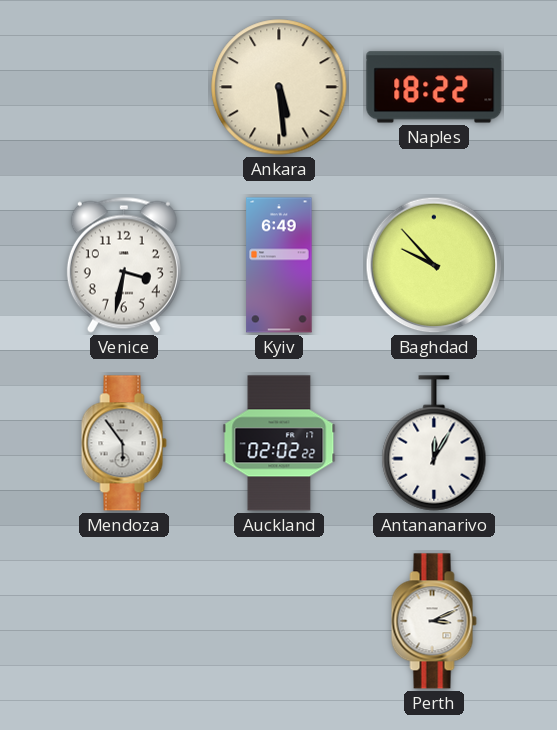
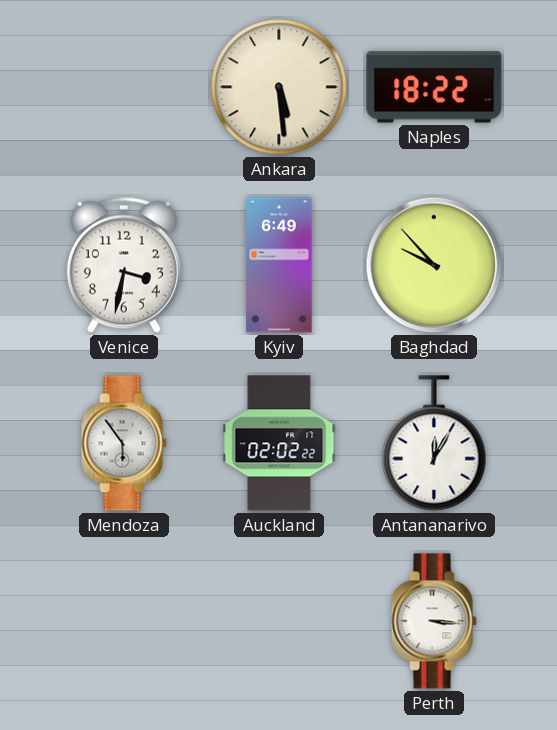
Perth: 3:11 -> 3:16
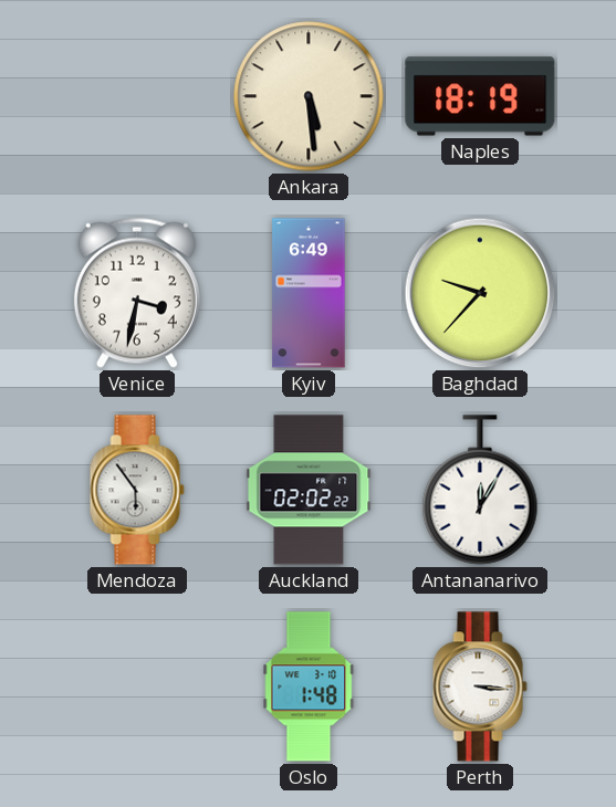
Naples: 18:22 -> 18:19
Baghdad: 9:53 -> 9:37
Oslo: none -> 1:48
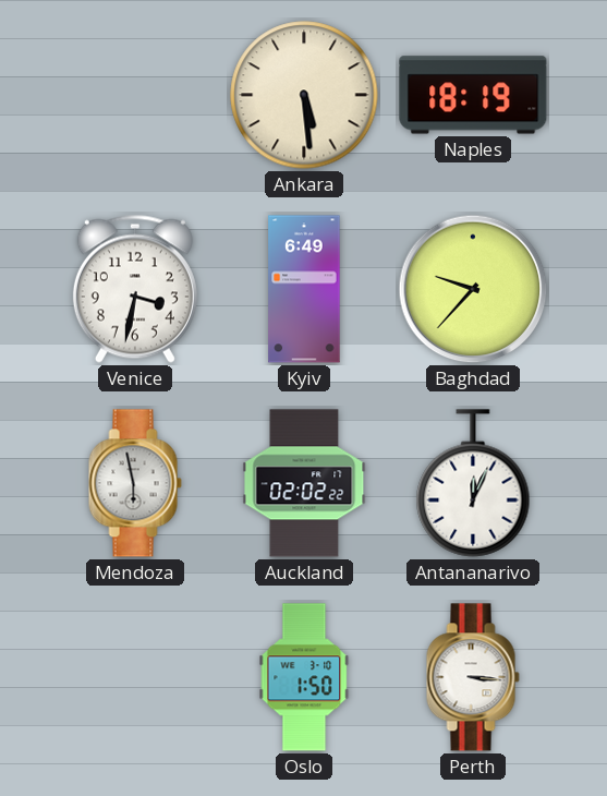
Mendoza: 5:54 -> 5:58
Antananarivo: 12:05 -> 12:04
Oslo: 1:48 -> 1:50
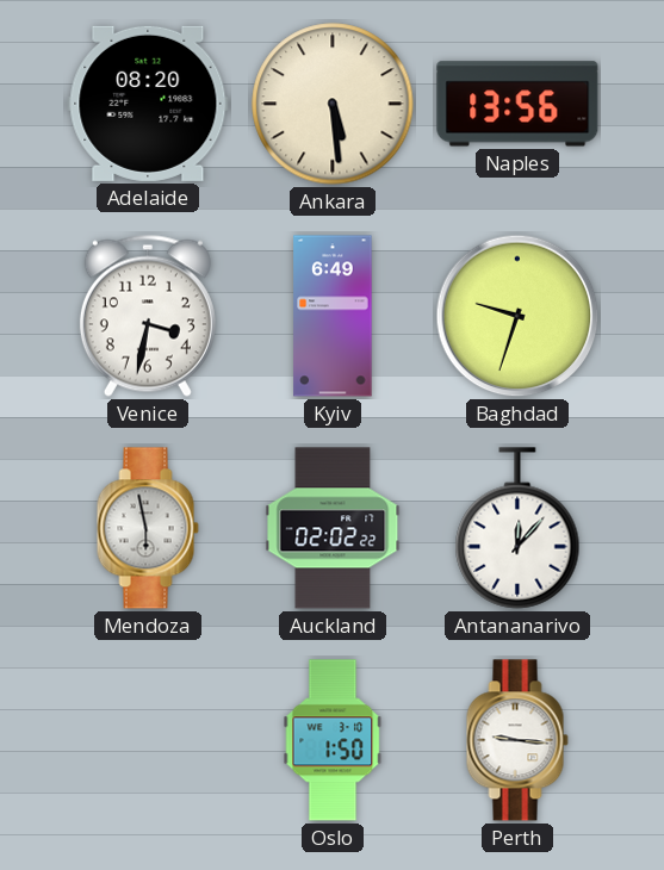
Adelaide: none -> 08:20
Naples: 18:19 -> 13:56
Baghdad: 9:37 -> 9:33
Antananarivo: 12:04 -> 12:07
Perth: 3:16 -> 9:16
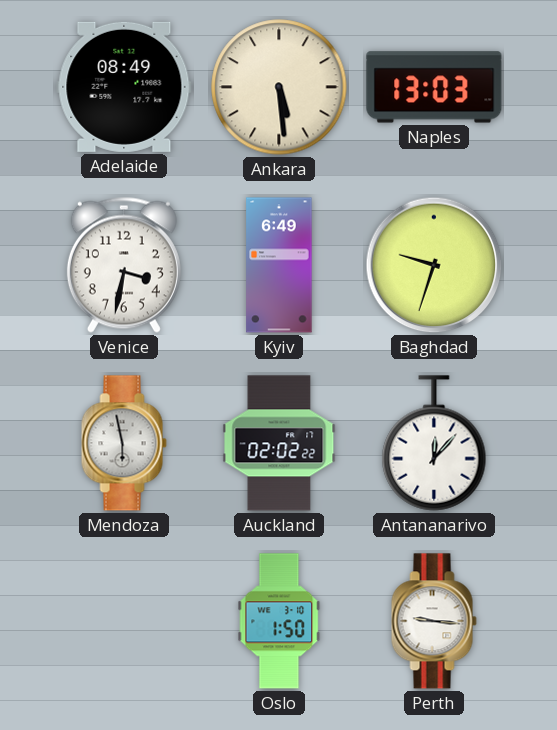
Adelaide: 08:20 -> 08:49
Naples: 13:56 -> 13:03
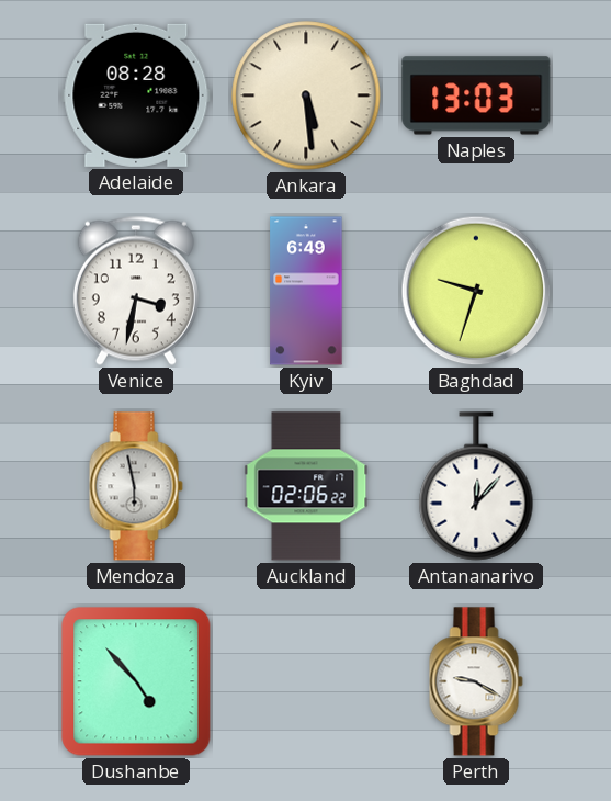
Adelaide: 08:49 -> 08:28
Auckland: 02:02 -> 02:06
Dushanbe: none -> 4:53
Oslo: 1:50 -> none
Perth: 9:16 -> 9:20
